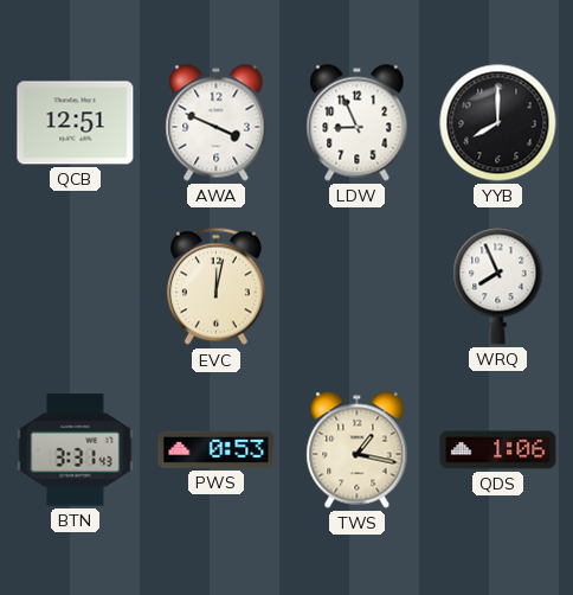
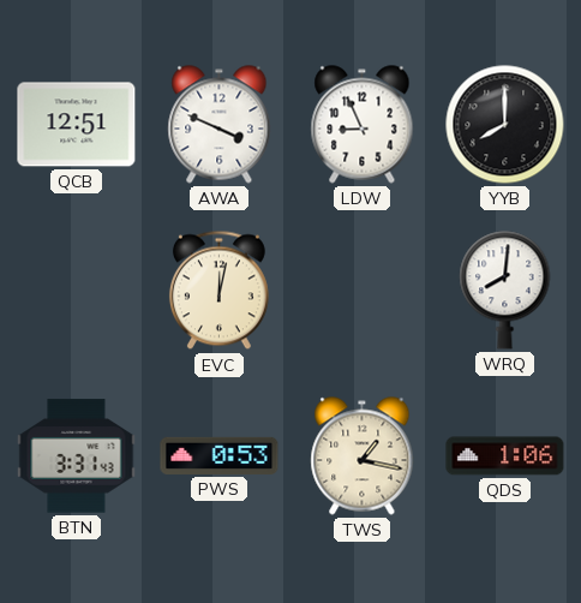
WRQ: 7:56 -> 8:01
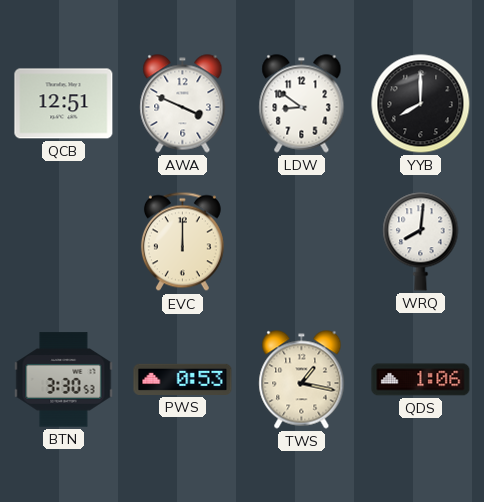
LDW: 8:56 -> 8:51
EVC: 12:02 -> 12:00
BTN: 3:31 -> 3:30
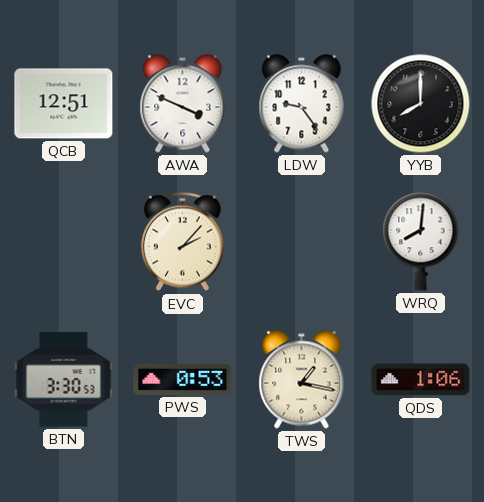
LDW: 8:51 -> 9:24
EVC: 12:00 -> 2:07
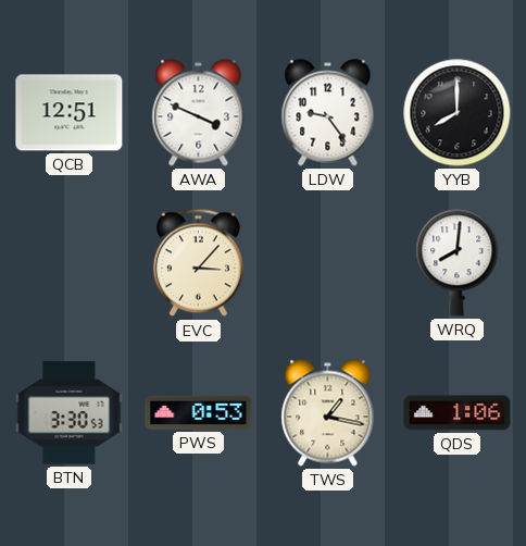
EVC: 2:07 -> 3:07
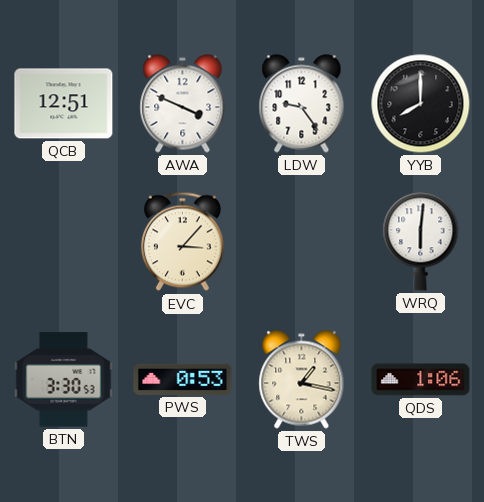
WRQ: 8:01 -> 6:01
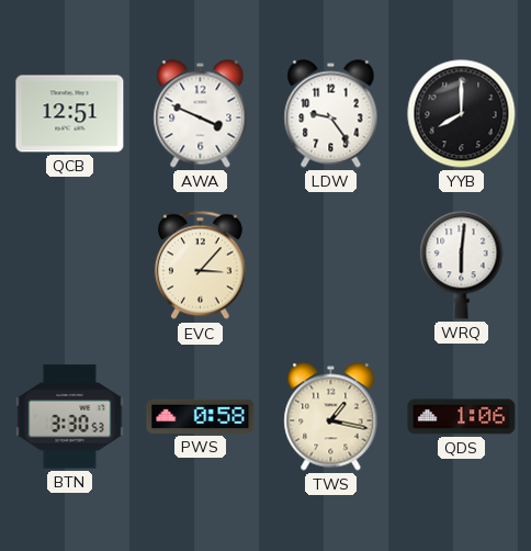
PWS: 0:53 -> 0:58
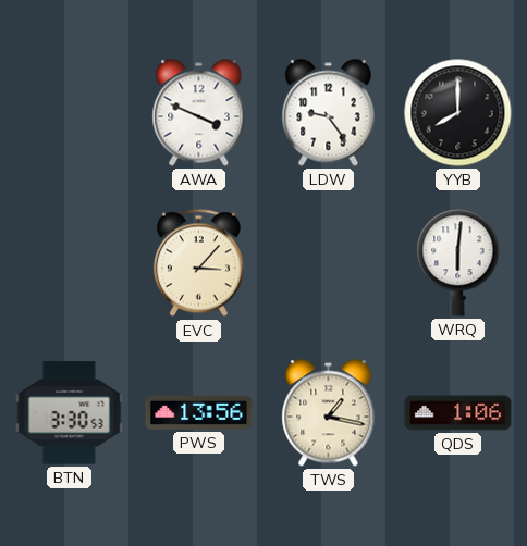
QCB: 12:51 -> none
PWS: 0:58 -> 13:56
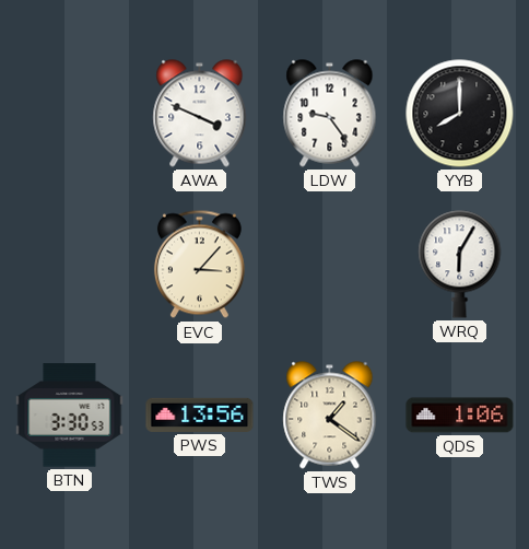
WRQ: 6:01 -> 6:05
TWS: 1:17 -> 1:21
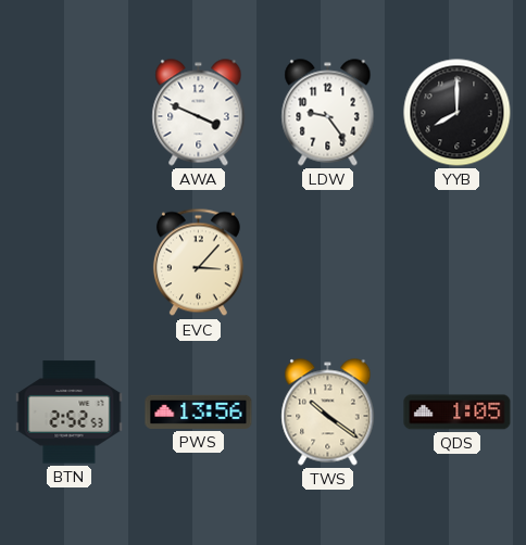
WRQ: 6:05 -> none
BTN: 3:30 -> 2:52
TWS: 1:21 -> 10:21
QDS: 1:06 -> 1:05
